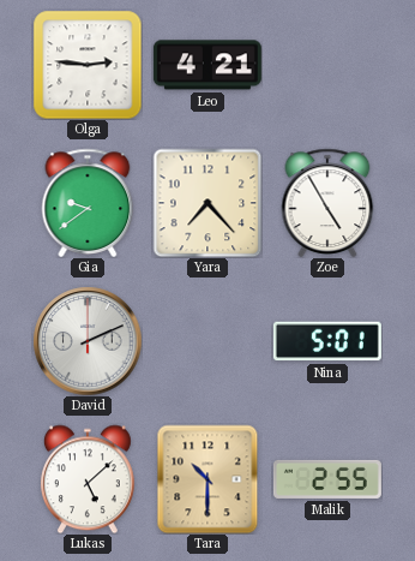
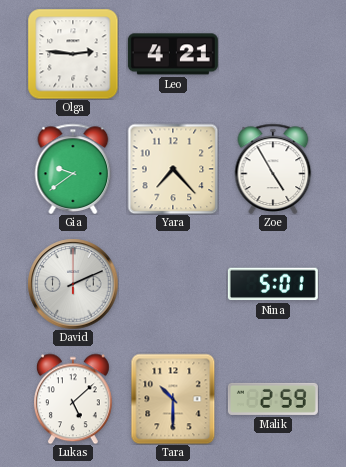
Malik: 2:55 -> 2:59
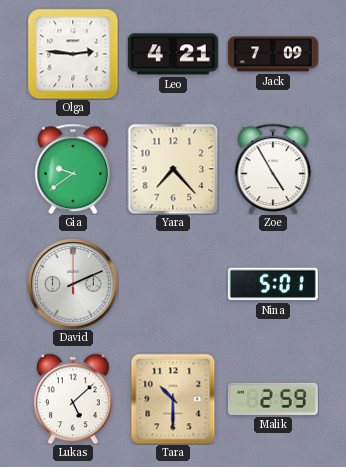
Jack: none -> 7:09
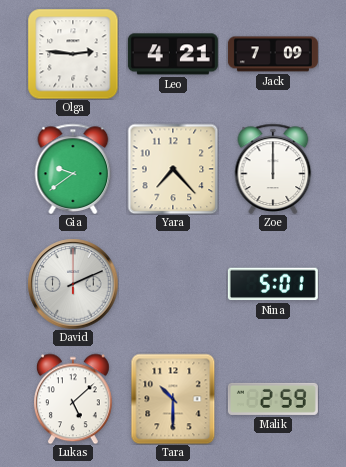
Zoe: 4:55 -> 12:00
